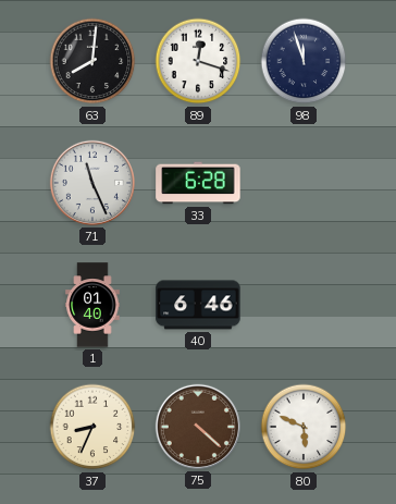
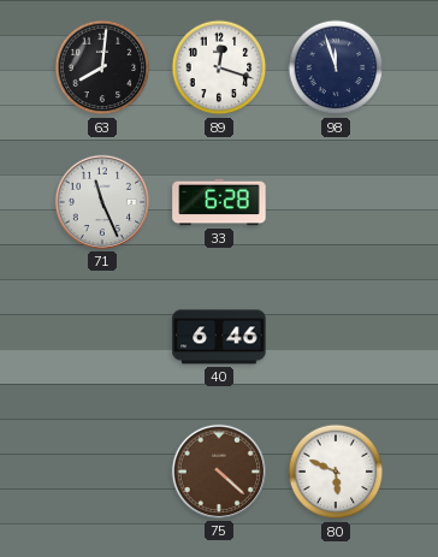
1: 01:40 -> none
37: 8:34 -> none
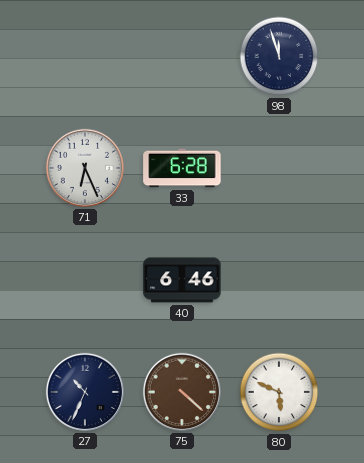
63: 8:01 -> none
89: 12:18 -> none
71: 11:26 -> 6:26
27: none -> 10:34
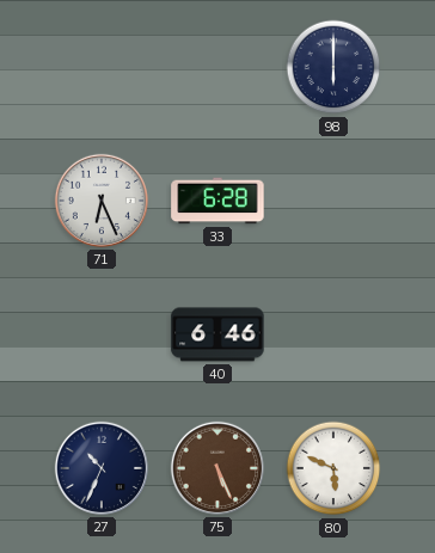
98: 11:57 -> 6:00
75: 4:22 -> 5:26
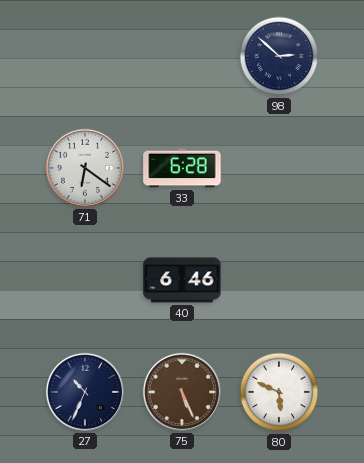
98: 6:00 -> 2:52
71: 6:26 -> 6:21
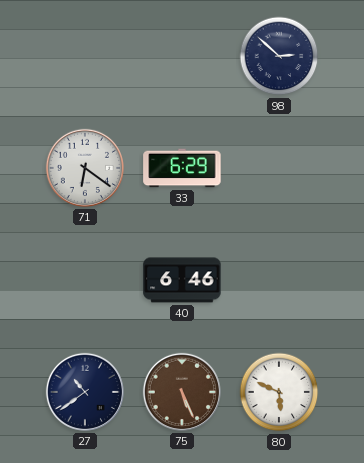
33: 6:28 -> 6:29
27: 10:34 -> 10:39
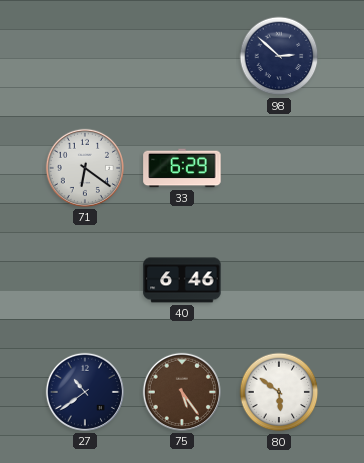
75: 5:26 -> 5:24
80: 5:49 -> 5:51
